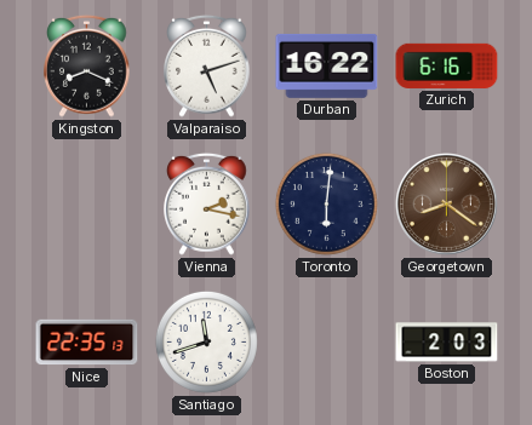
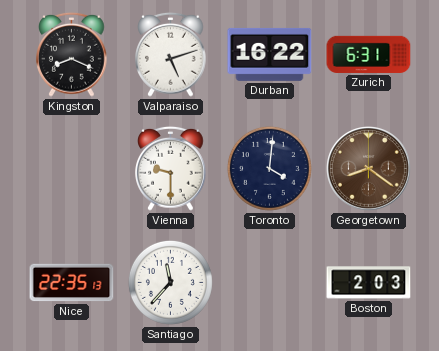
Zurich: 6:16 -> 6:31
Vienna: 2:17 -> 9:30
Toronto: 6:01 -> 4:01
Santiago: 11:42 -> 11:37
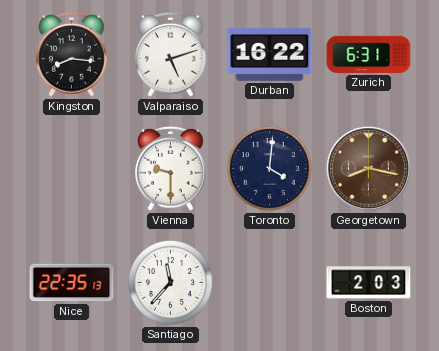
Kingston: 8:19 -> 8:16
Georgetown: 8:21 -> 8:17
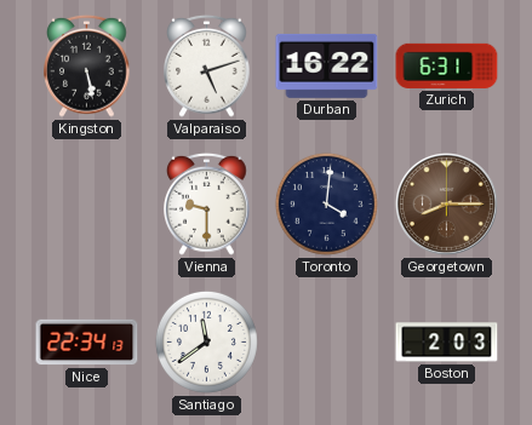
Kingston: 8:16 -> 5:28
Georgetown: 8:17 -> 8:15
Nice: 22:35 -> 22:34
Santiago: 11:37 -> 11:39
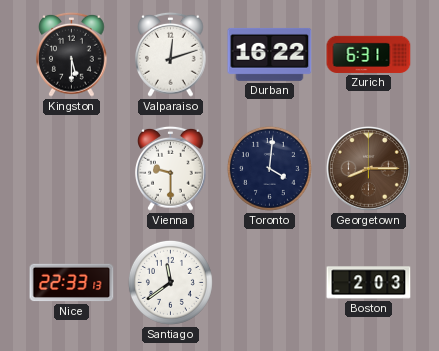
Kingston: 5:28 -> 5:30
Valparaiso: 5:12 -> 12:12
Nice: 22:34 -> 22:33
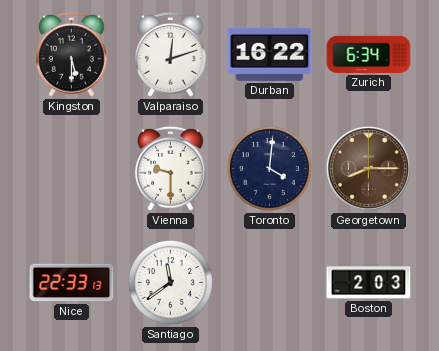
Zurich: 6:31 -> 6:34
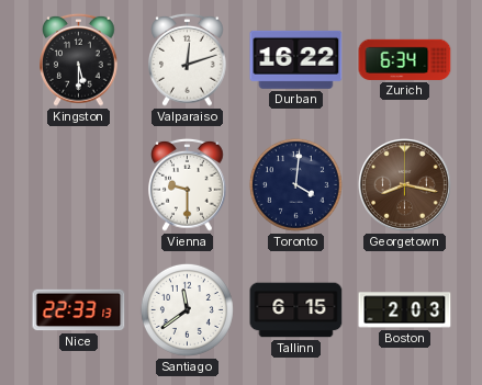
Georgetown: 8:15 -> 8:17
Tallinn: none -> 6:15
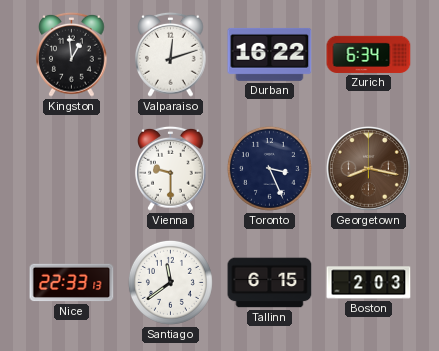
Kingston: 5:30 -> 12:59
Toronto: 4:01 -> 3:26
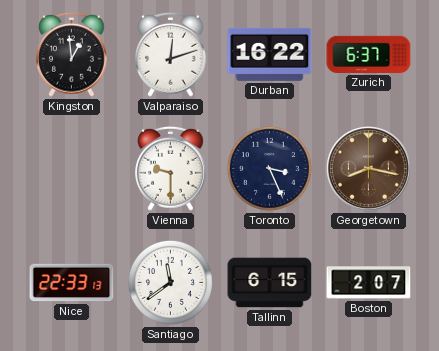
Zurich: 6:34 -> 6:37
Boston: 2:03 -> 2:07
